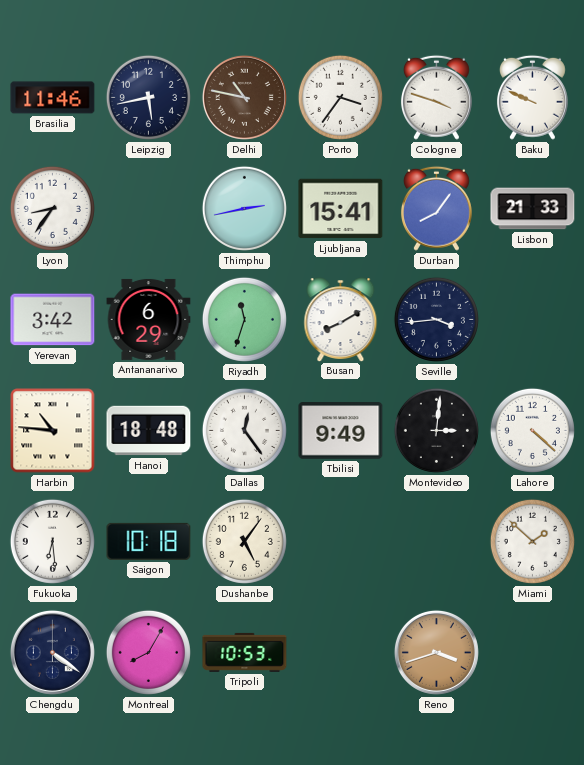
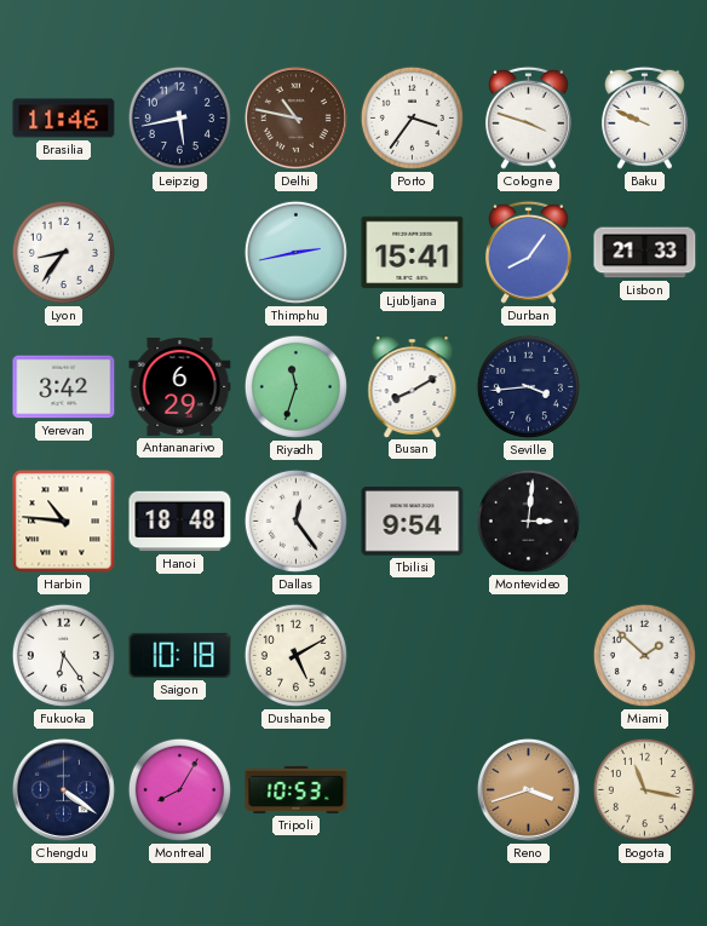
Tbilisi: 9:49 -> 9:54
Lahore: 4:22 -> none
Fukuoka: 6:29 -> 6:24
Dushanbe: 5:06 -> 5:10
Bogota: none -> 11:17
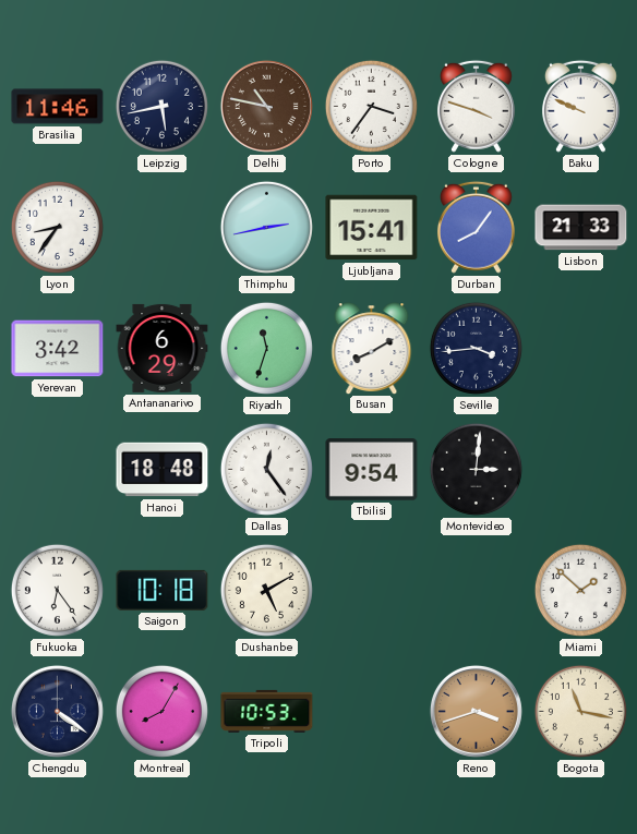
Harbin: 10:46 -> none
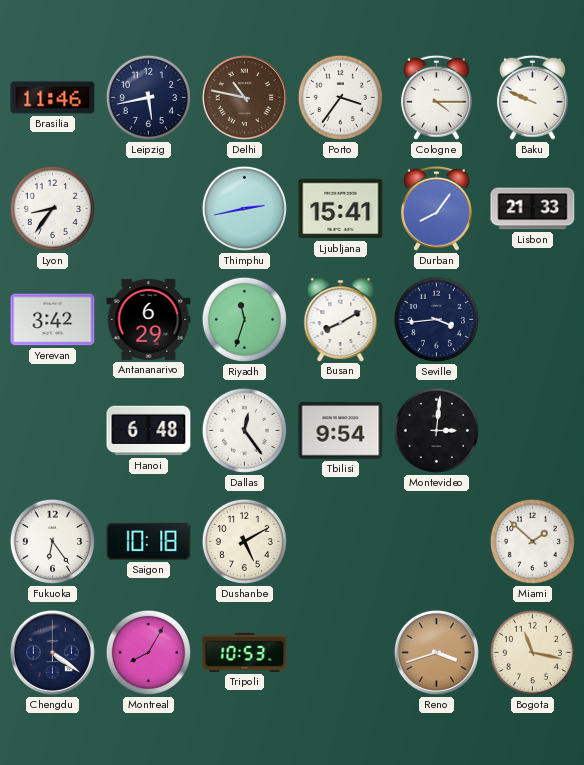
Cologne: 3:48 -> 4:15
Hanoi: 18:48 -> 6:48
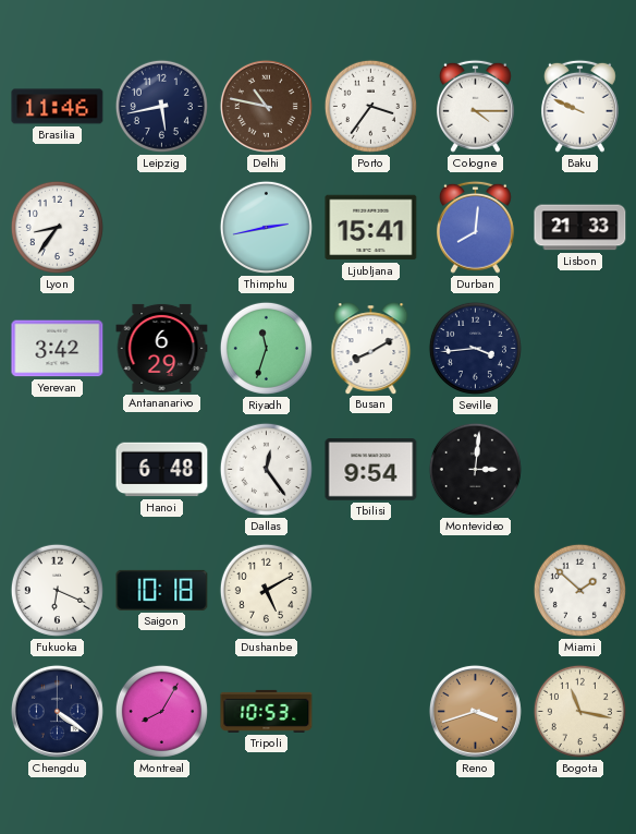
Durban: 8:06 -> 8:01
Fukuoka: 6:24 -> 6:19
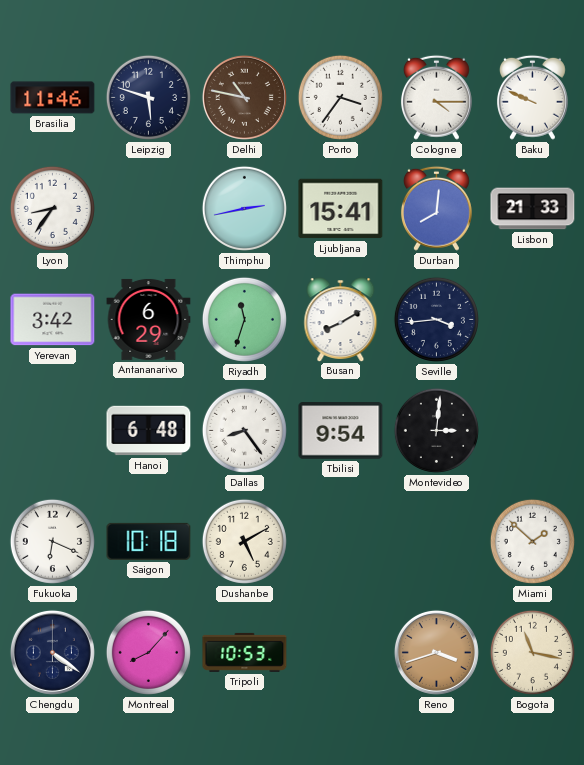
Leipzig: 5:43 -> 5:48
Dallas: 12:24 -> 8:24
Montreal: 8:05 -> 8:07
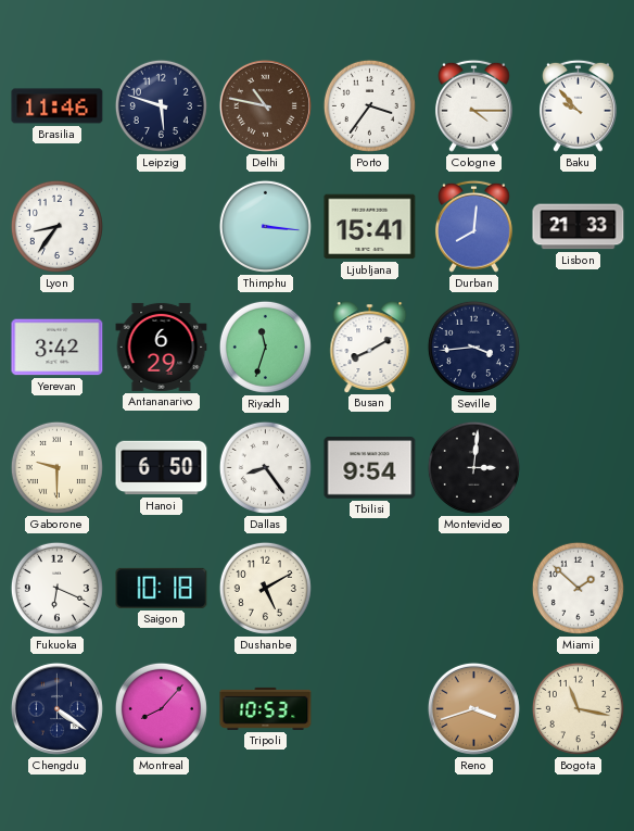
Baku: 9:49 -> 9:53
Thimphu: 2:43 -> 3:16
Gaborone: none -> 9:30
Hanoi: 6:48 -> 6:50
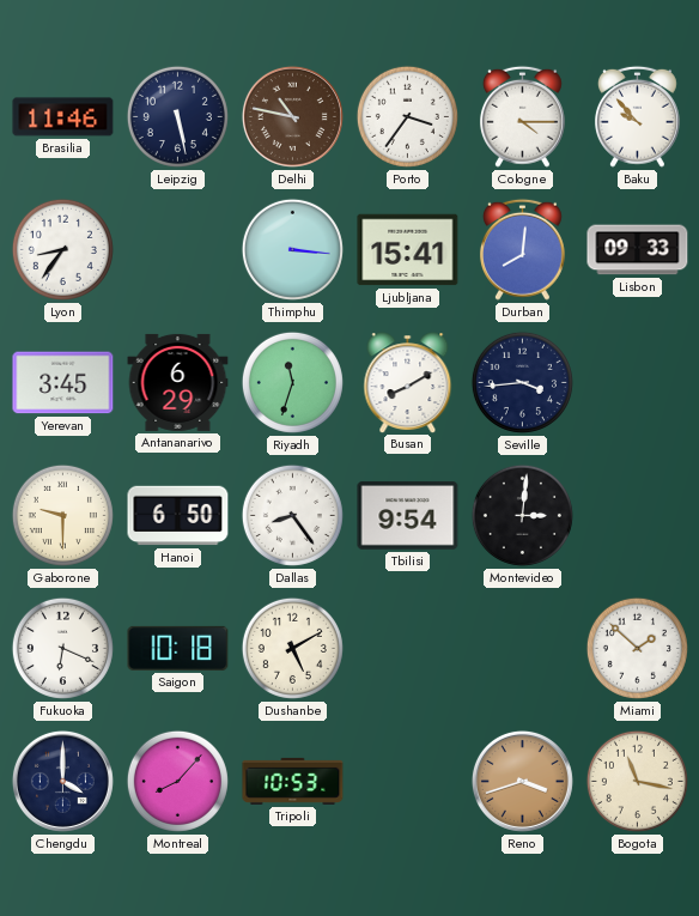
Leipzig: 5:48 -> 5:28
Lisbon: 21:33 -> 09:33
Yerevan: 3:42 -> 3:45
Chengdu: 4:21 -> 4:00
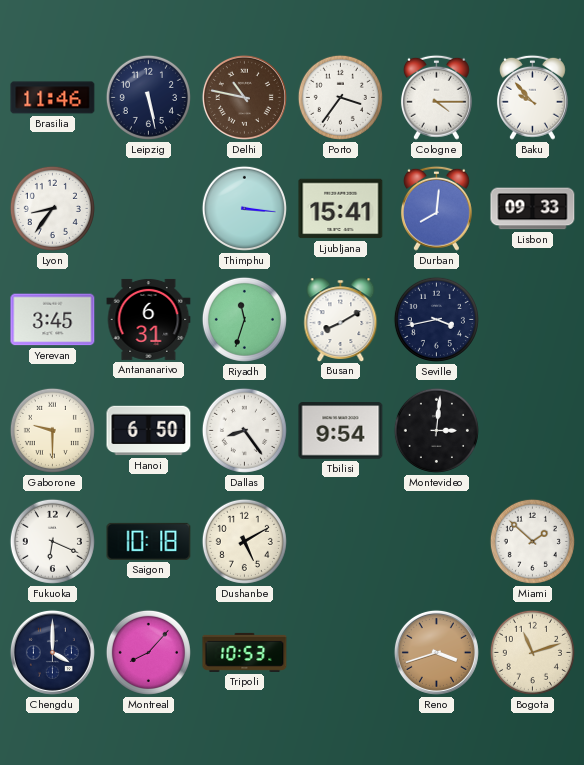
Antananarivo: 6:29 -> 6:31
Seville: 3:44 -> 3:43
Bogota: 11:17 -> 11:12
